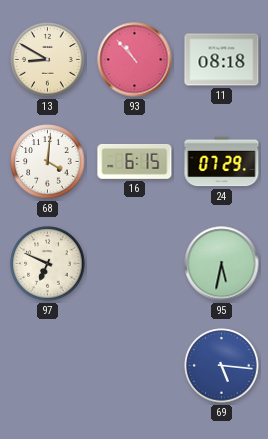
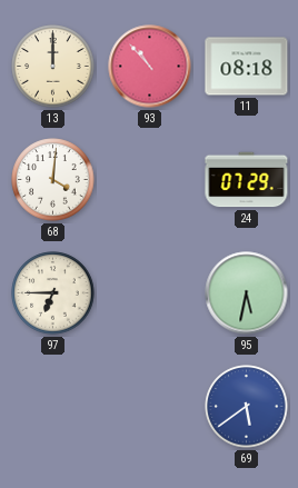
13: 8:50 -> 12:00
16: 6:15 -> none
97: 6:49 -> 6:45
69: 5:16 -> 5:39
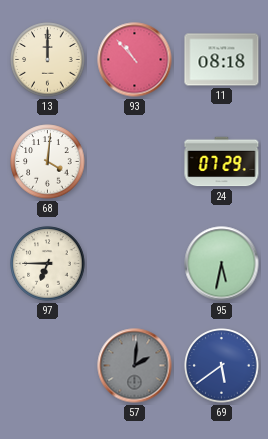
57: none -> 2:01
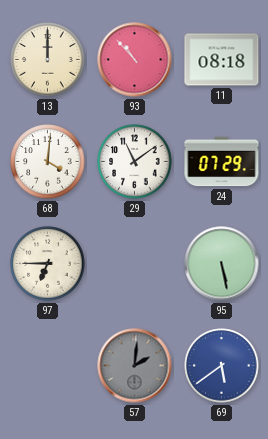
29: none -> 11:09
95: 5:32 -> 5:28
